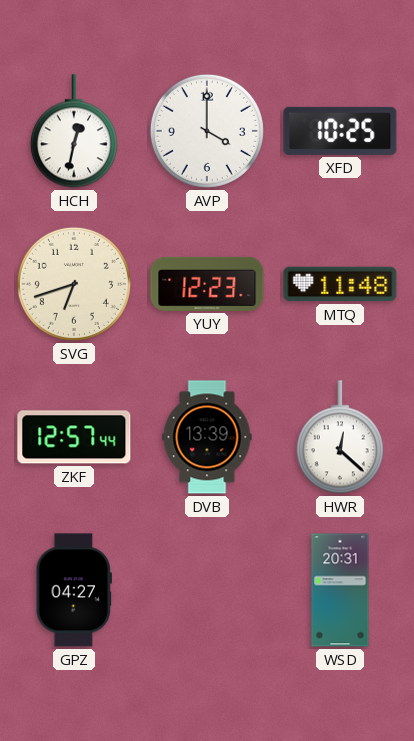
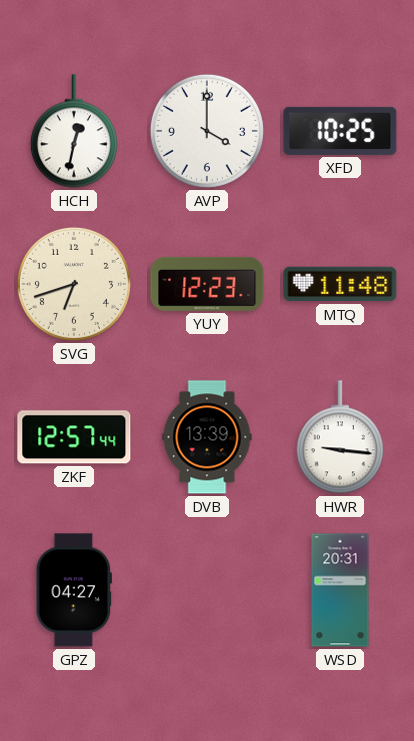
HWR: 12:22 -> 9:16
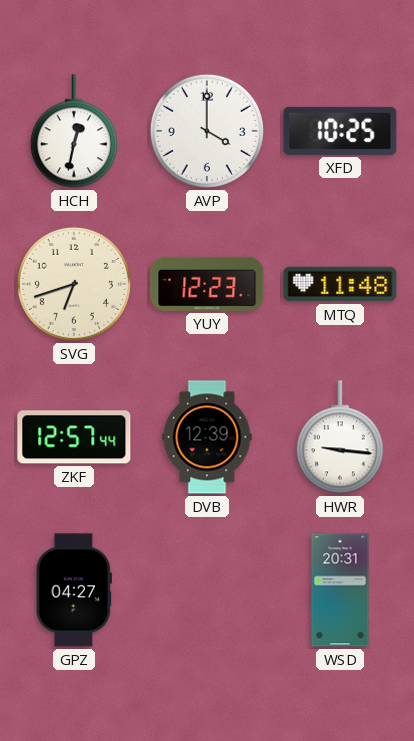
DVB: 13:39 -> 12:39
